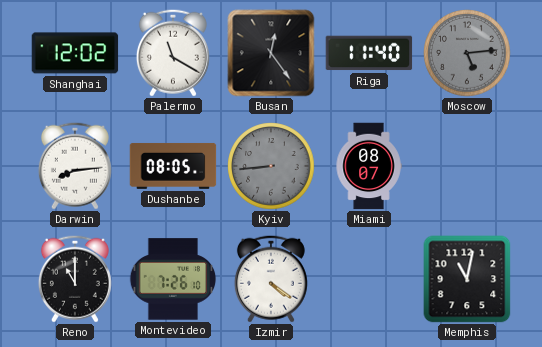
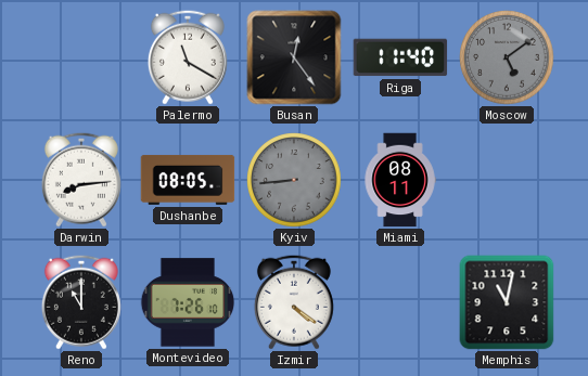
Shanghai: 12:02 -> none
Moscow: 5:14 -> 5:09
Miami: 08:07 -> 08:11
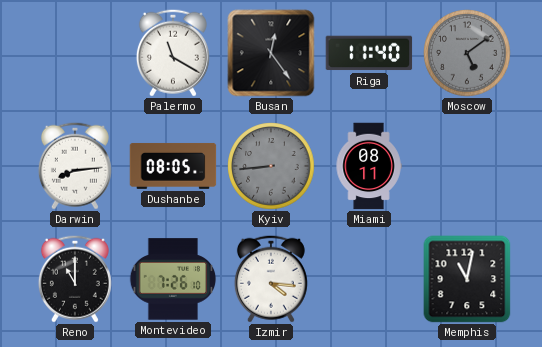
Izmir: 4:21 -> 4:16
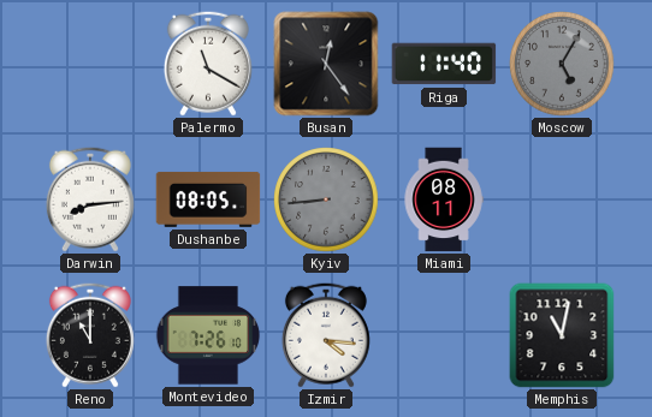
Moscow: 5:09 -> 5:05
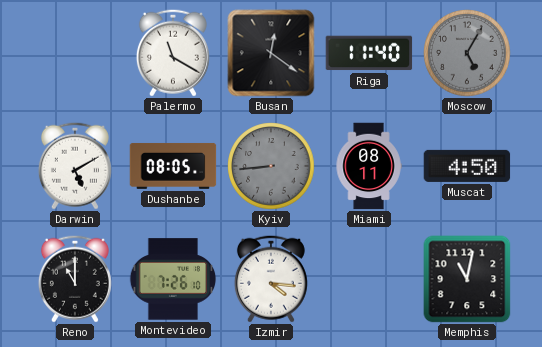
Busan: 12:24 -> 12:21
Darwin: 8:14 -> 5:10
Muscat: none -> 4:50
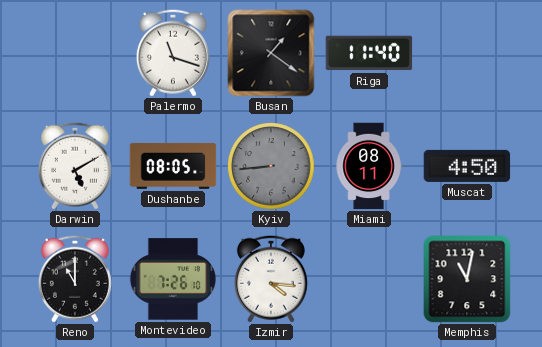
Palermo: 11:20 -> 11:18
Busan: 12:21 -> 1:21
Moscow: 5:05 -> none
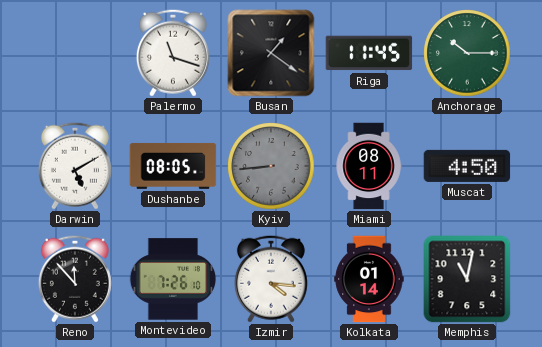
Riga: 11:40 -> 11:45
Anchorage: none -> 10:15
Reno: 11:00 -> 11:53
Kolkata: none -> 01:14
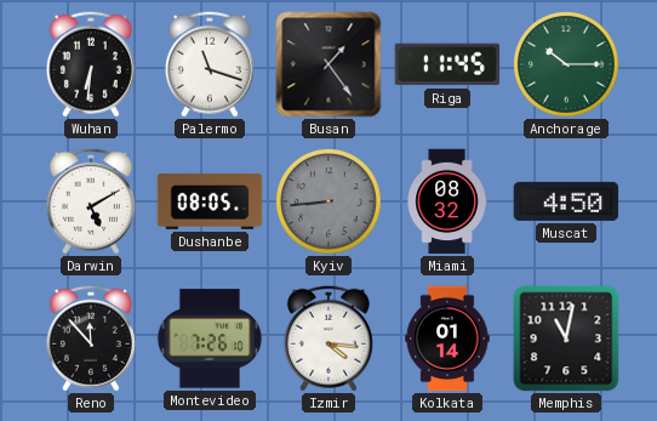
Wuhan: none -> 6:31
Busan: 1:21 -> 1:24
Miami: 08:11 -> 08:32
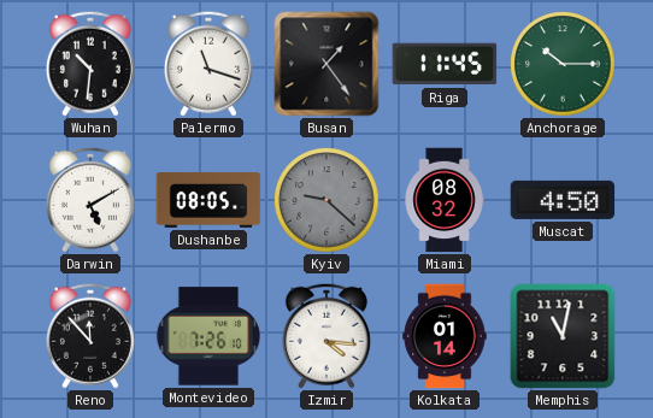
Wuhan: 6:31 -> 10:31
Kyiv: 8:44 -> 9:22
